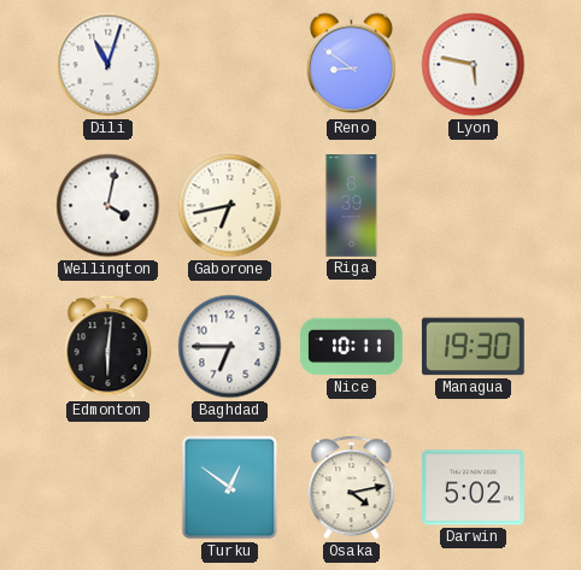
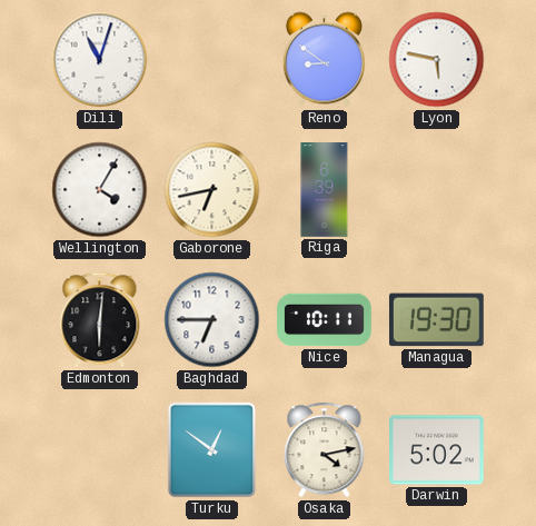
Wellington: 4:02 -> 4:05
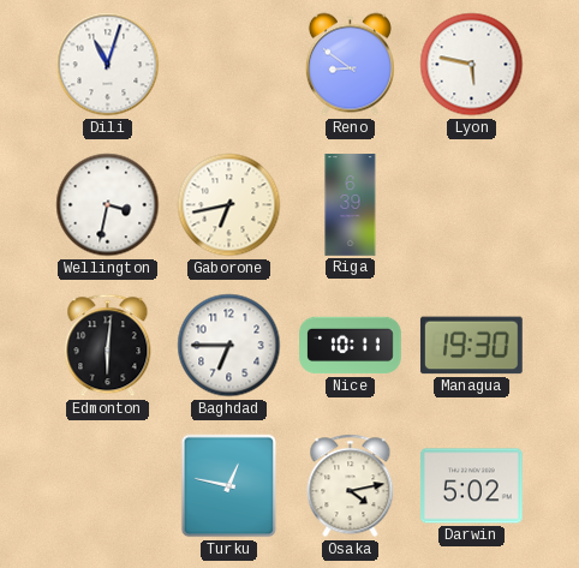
Wellington: 4:05 -> 3:32
Turku: 12:51 -> 12:47
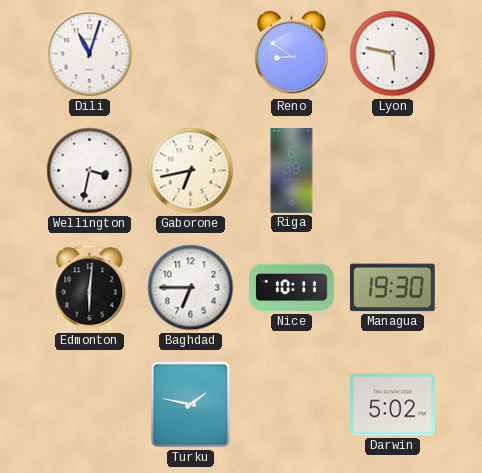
Turku: 12:47 -> 1:47
Osaka: 4:13 -> none
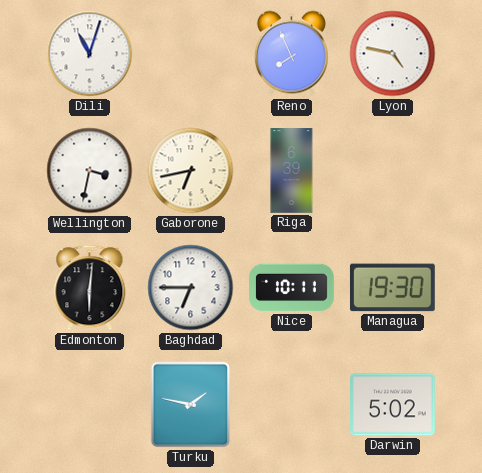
Reno: 8:51 -> 7:56
Lyon: 5:47 -> 4:47
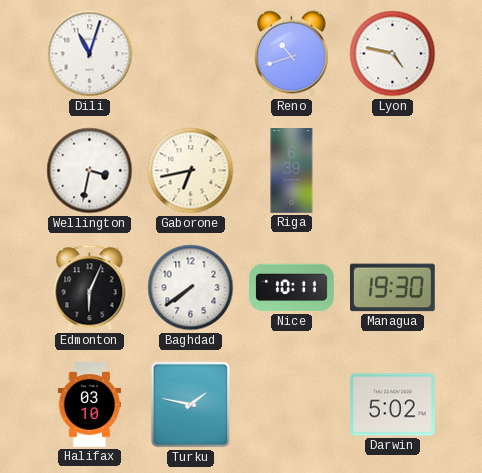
Reno: 7:56 -> 10:42
Edmonton: 6:01 -> 6:04
Baghdad: 6:45 -> 7:39
Halifax: none -> 03:10
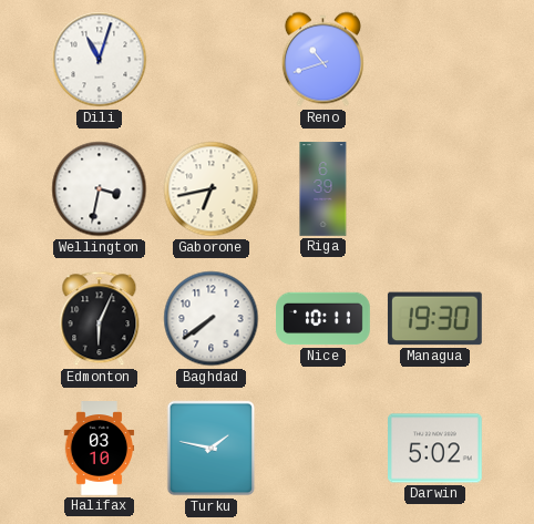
Lyon: 4:47 -> none
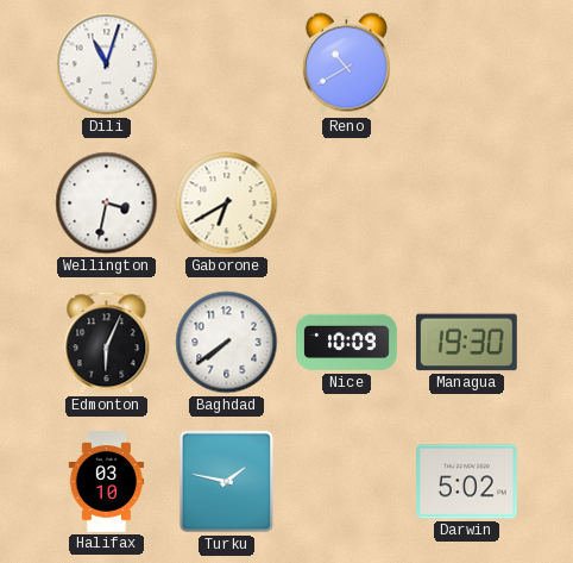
Reno: 10:42 -> 10:40
Gaborone: 6:43 -> 6:40
Riga: 6:39 -> none
Nice: 10:11 -> 10:09
